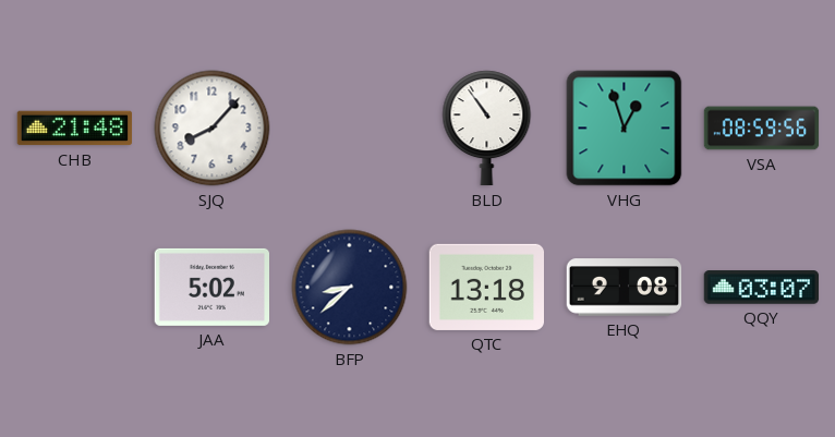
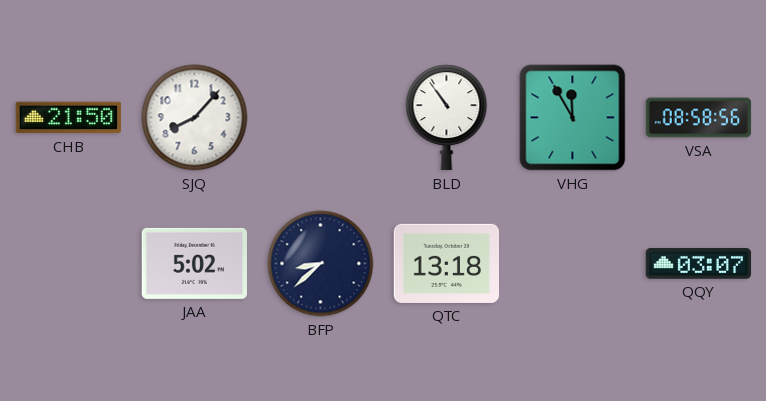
CHB: 21:48 -> 21:50
VHG: 12:57 -> 11:55
VSA: 08:59 -> 08:58
EHQ: 9:08 -> none
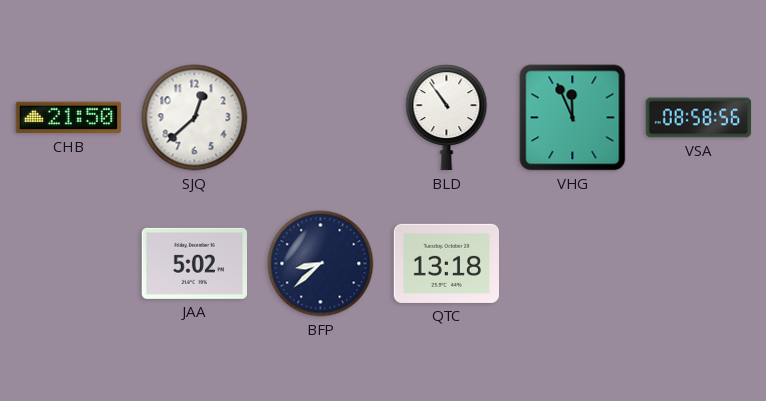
SJQ: 8:07 -> 12:38
VHG: 11:55 -> 11:56
QQY: 03:07 -> none
